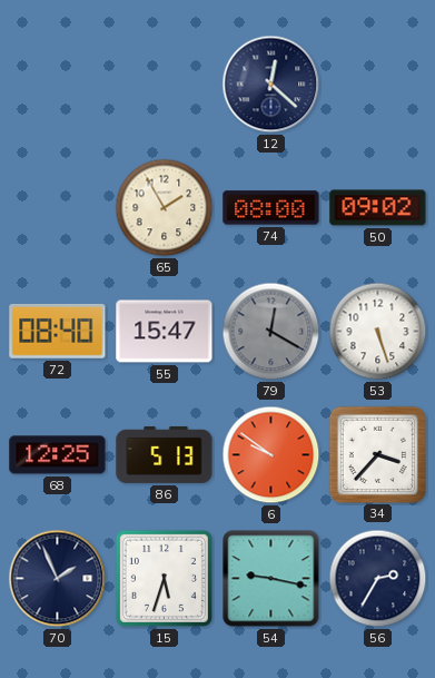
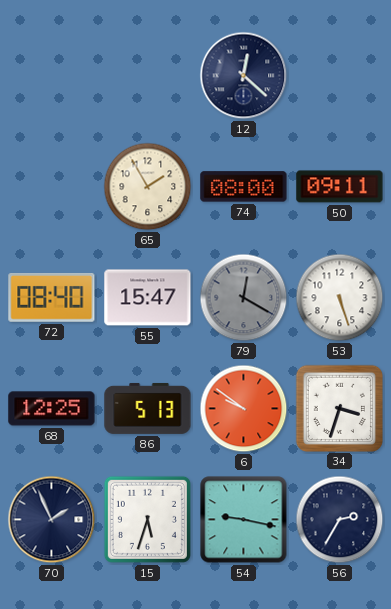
50: 09:02 -> 09:11
34: 3:37 -> 3:33
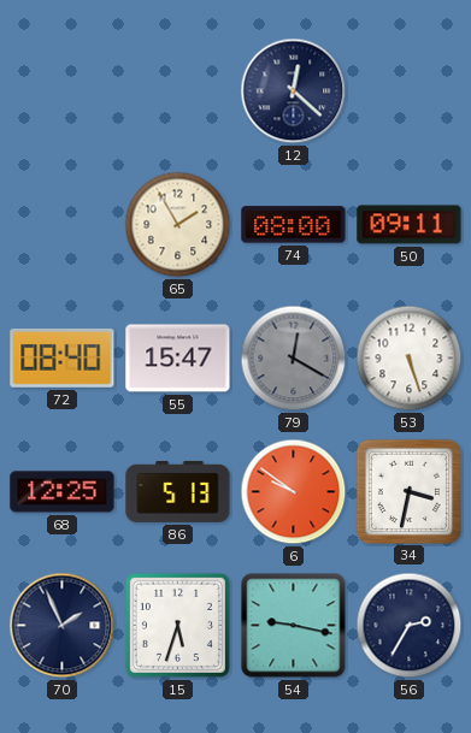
34: 3:33 -> 3:32
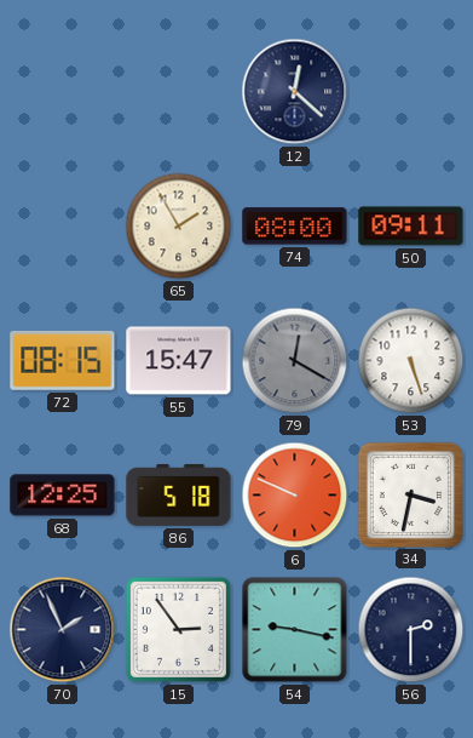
72: 08:40 -> 08:15
86: 5:13 -> 5:18
6: 9:51 -> 9:49
15: 5:33 -> 2:54
56: 2:35 -> 2:30
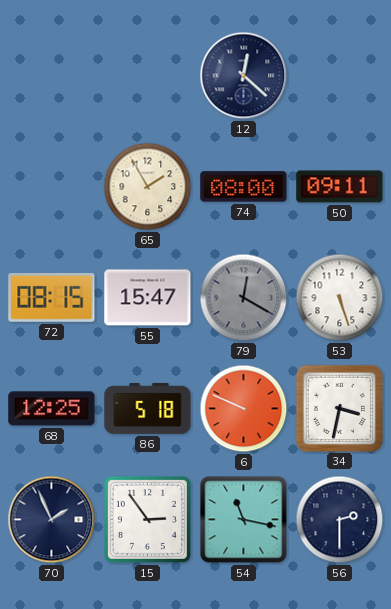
54: 9:17 -> 11:17
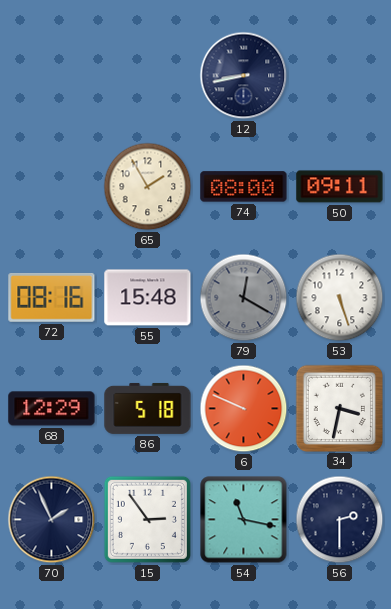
12: 12:22 -> 8:43
72: 08:15 -> 08:16
55: 15:47 -> 15:48
68: 12:25 -> 12:29
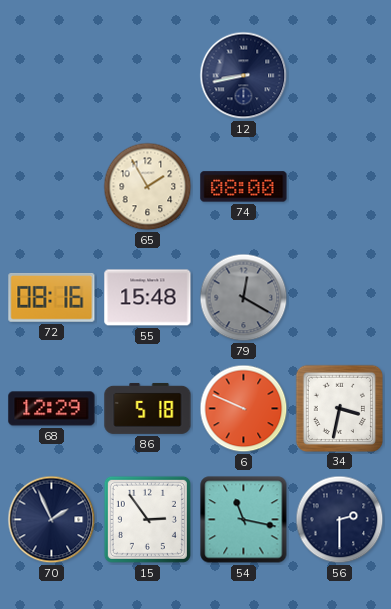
50: 09:11 -> none
53: 5:27 -> none
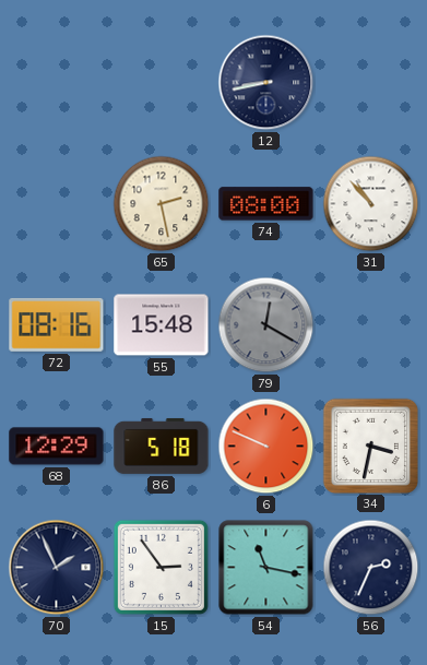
65: 1:55 -> 2:28
31: none -> 10:53
56: 2:30 -> 2:34
